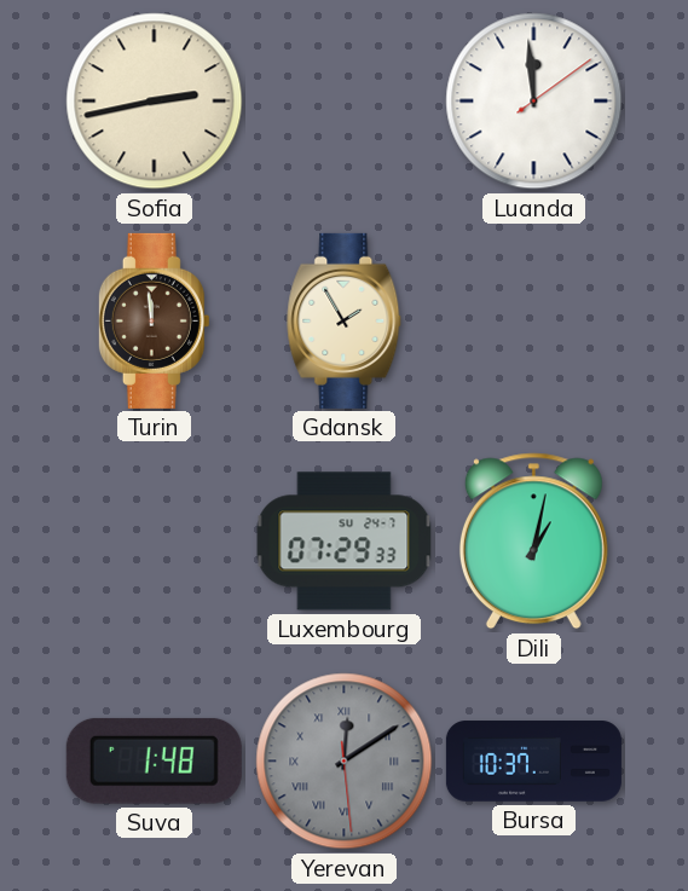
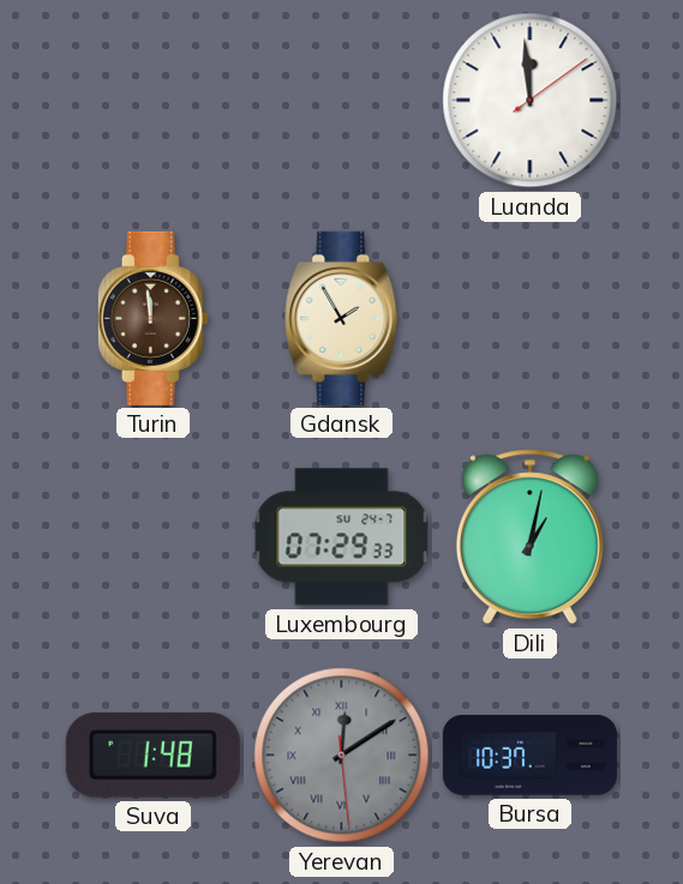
Sofia: 2:43 -> none
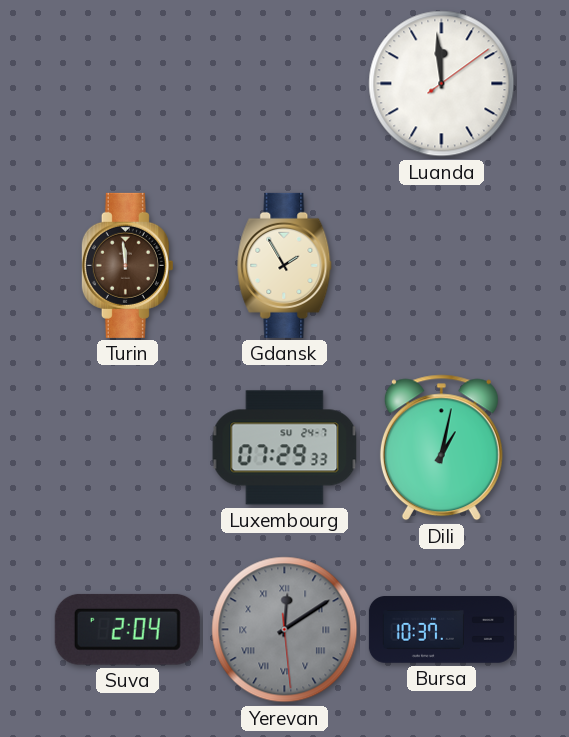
Suva: 1:48 -> 2:04
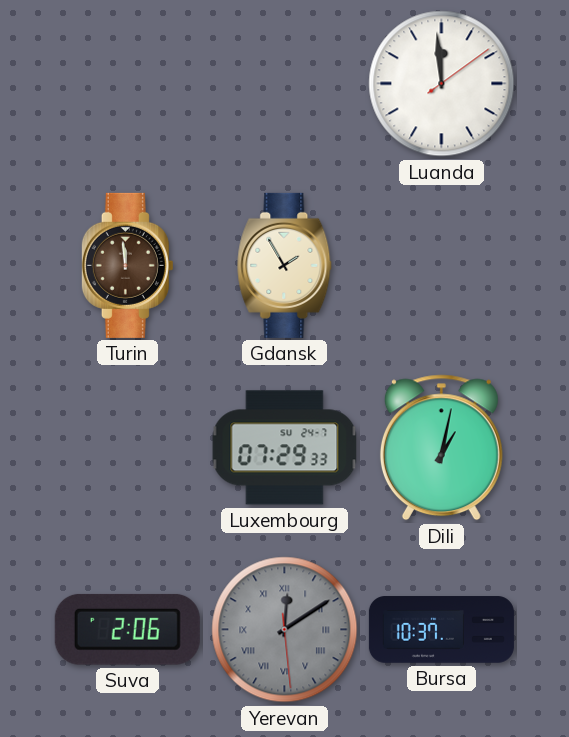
Suva: 2:04 -> 2:06
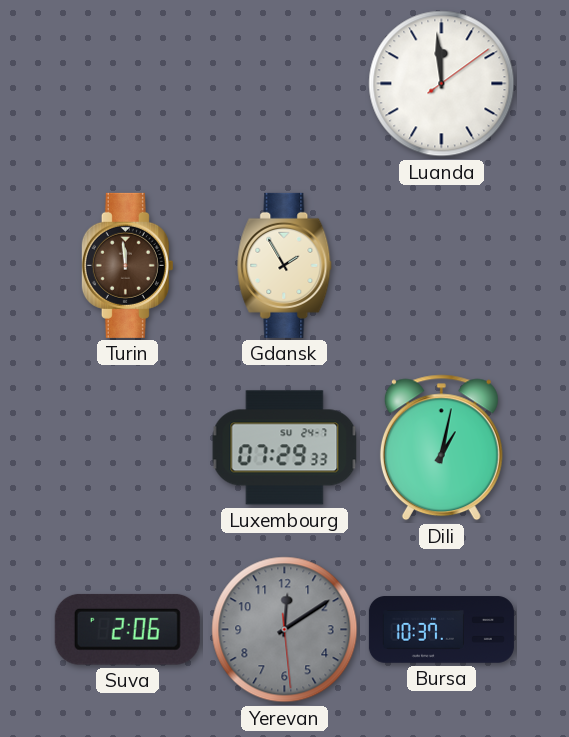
Yerevan numerals: Roman -> Arabic
